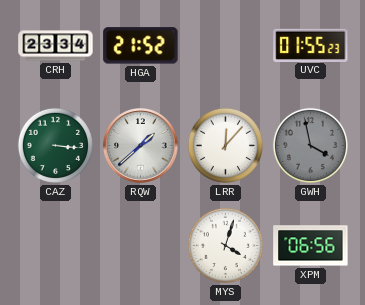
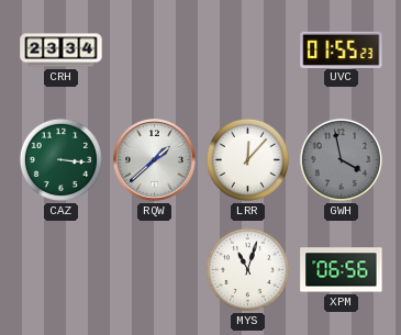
HGA: 21:52 -> none
MYS: 4:03 -> 11:03
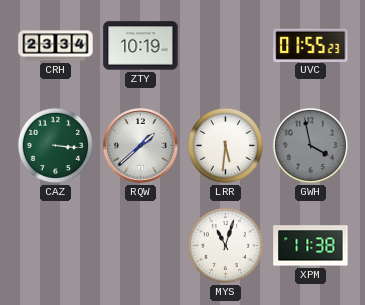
ZTY: none -> 10:19
LRR: 12:07 -> 5:31
XPM: 06:56 -> 11:38
